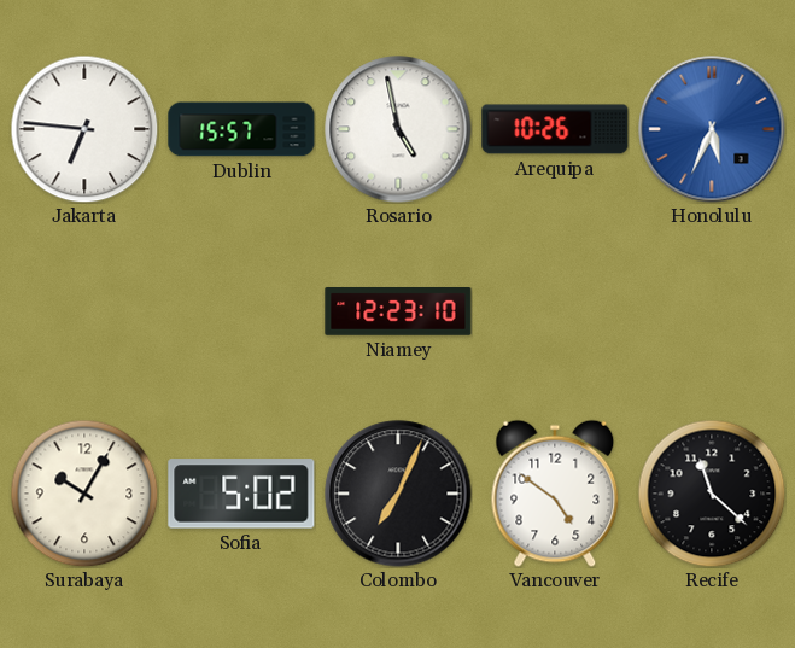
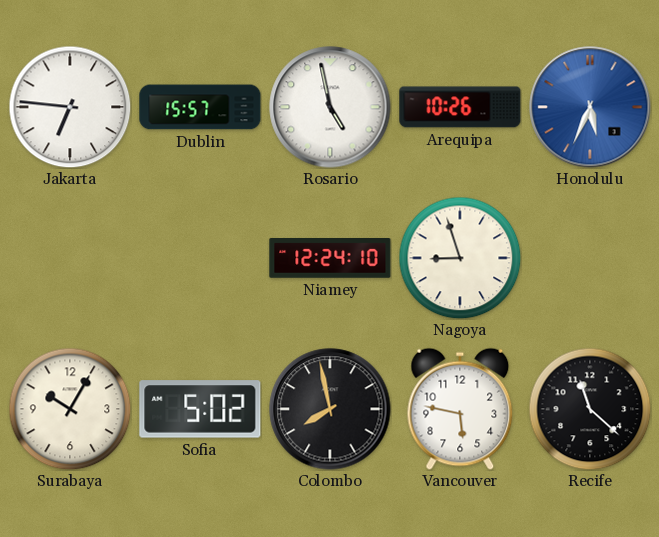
Niamey: 12:23 -> 12:24
Nagoya: none -> 8:57
Colombo: 7:04 -> 7:58
Vancouver: 4:51 -> 5:47
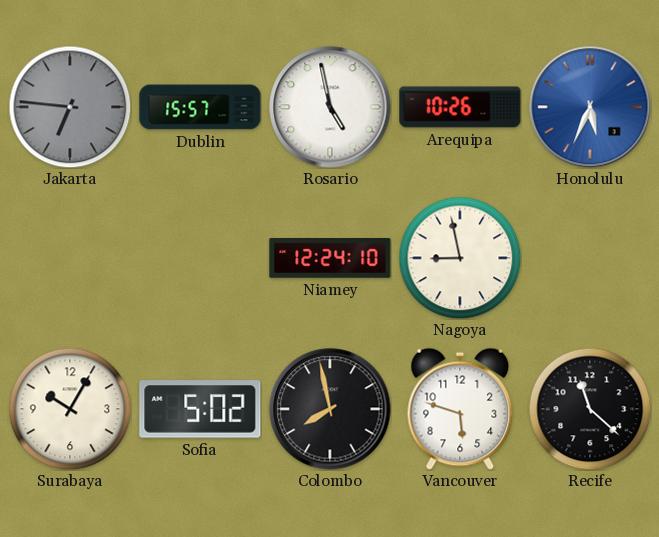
Jakarta dial: white -> grey
Nagoya: 8:57 -> 8:58
Vancouver: 5:47 -> 5:48
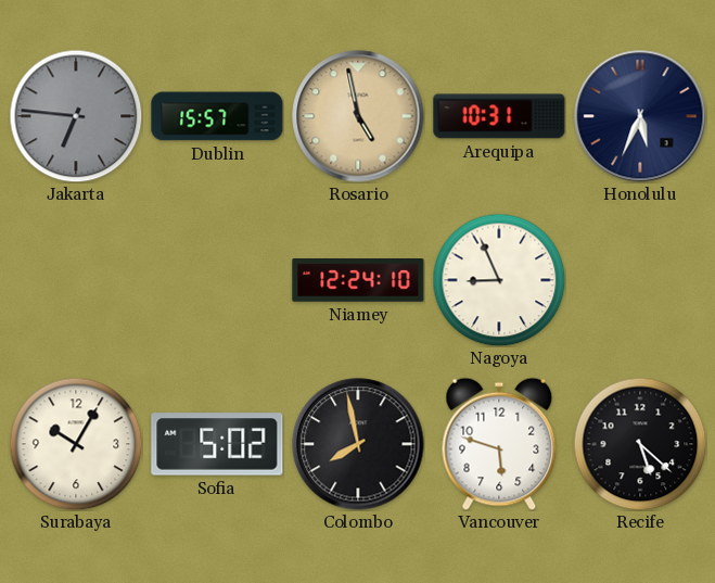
Rosario dial: white -> champagne
Arequipa: 10:26 -> 10:31
Honolulu dial: blue -> navy
Nagoya: 8:58 -> 8:56
Recife: 11:22 -> 5:22
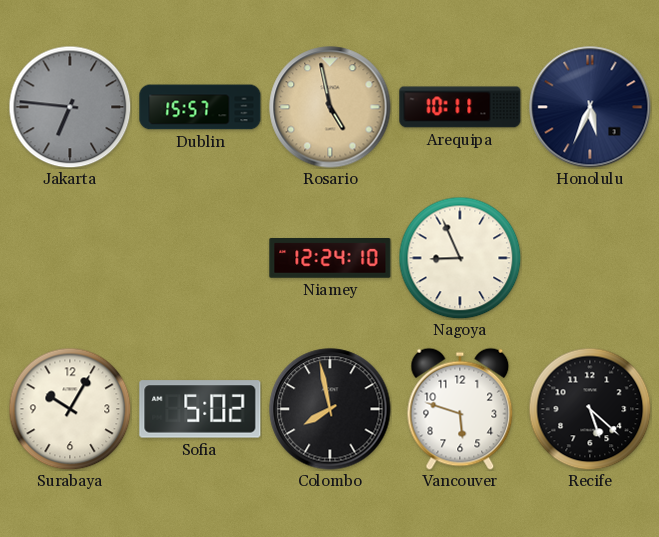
Arequipa: 10:31 -> 10:11
